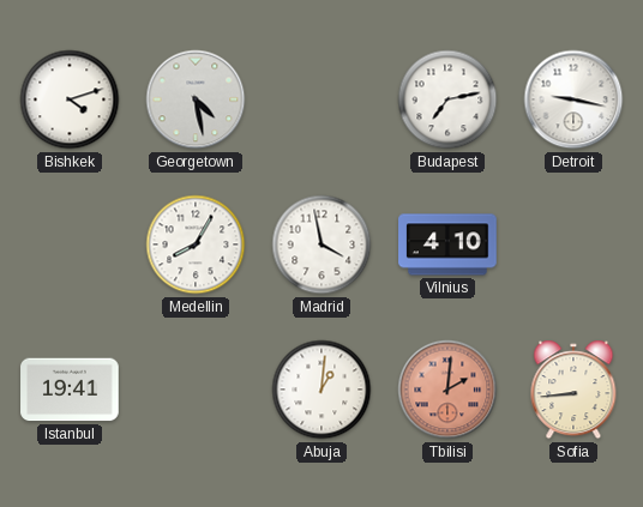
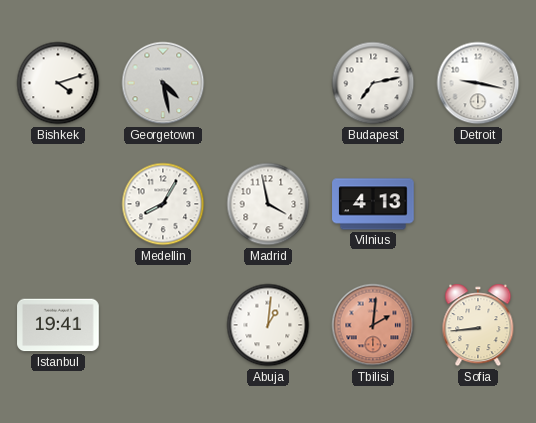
Vilnius: 4:10 -> 4:13
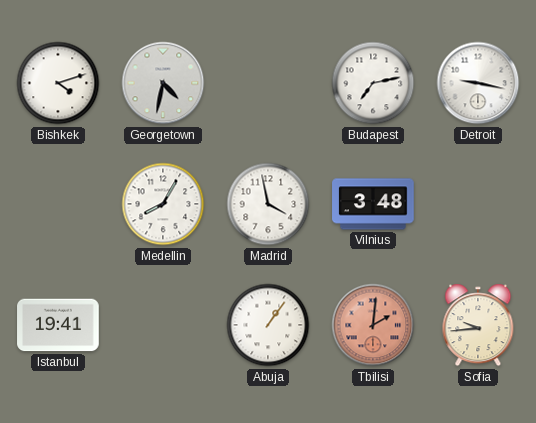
Georgetown: 4:28 -> 4:32
Vilnius: 4:13 -> 3:48
Abuja: 1:01 -> 1:06
Sofia: 8:44 -> 9:44
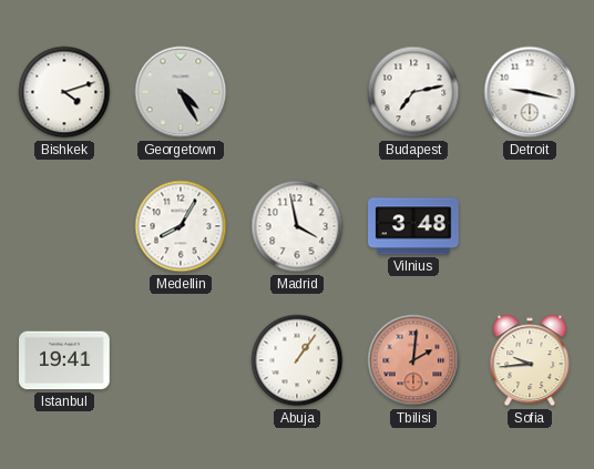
Georgetown: 4:32 -> 4:25
